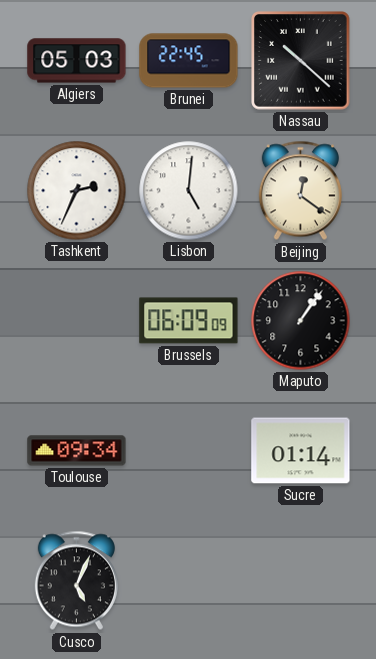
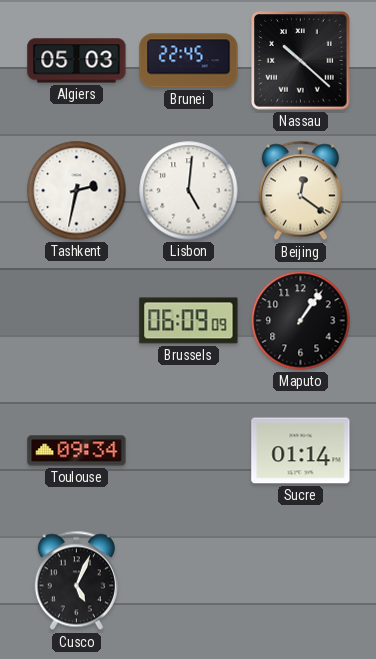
Tashkent: 2:34 -> 2:32
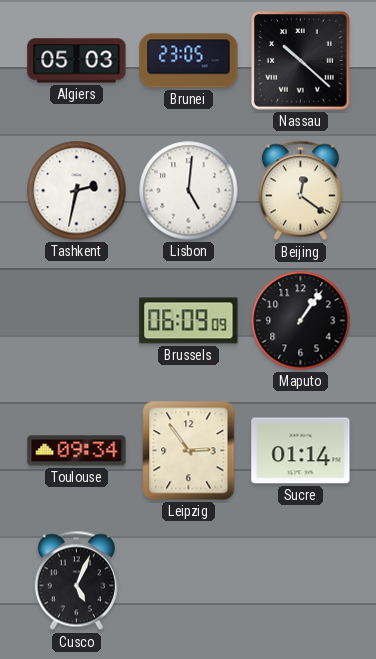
Brunei: 22:45 -> 23:05
Leipzig: none -> 2:54
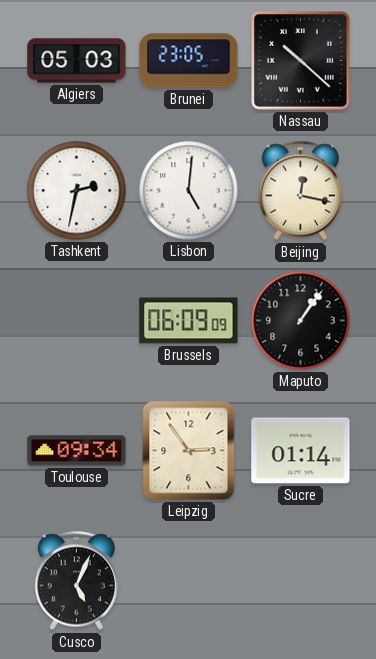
Beijing: 12:21 -> 12:17
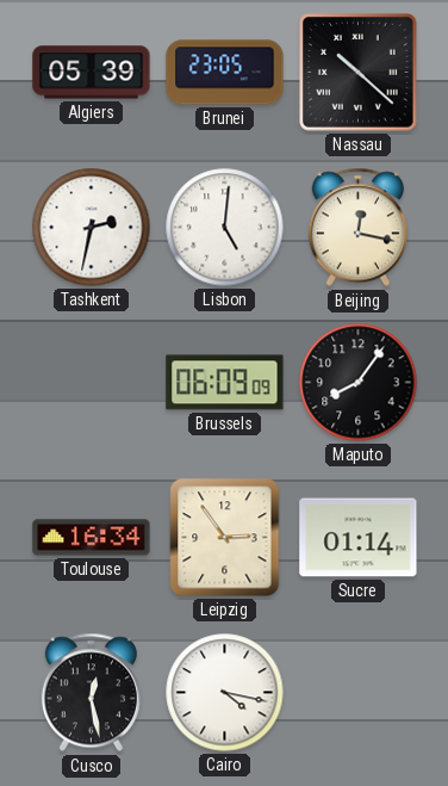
Algiers: 05:03 -> 05:39
Maputo: 1:06 -> 8:06
Toulouse: 09:34 -> 16:34
Cusco: 5:04 -> 12:28
Cairo: none -> 4:17
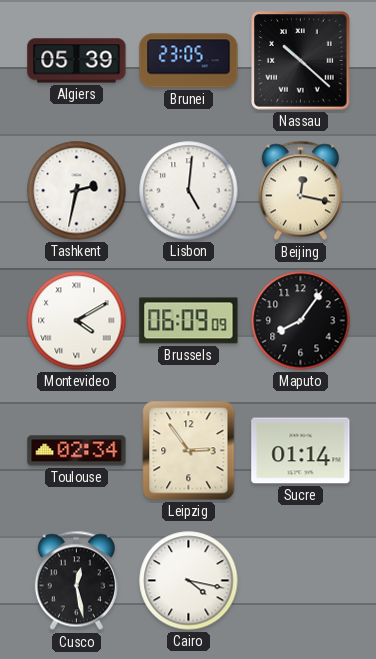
Montevideo: none -> 4:10
Toulouse: 16:34 -> 02:34
